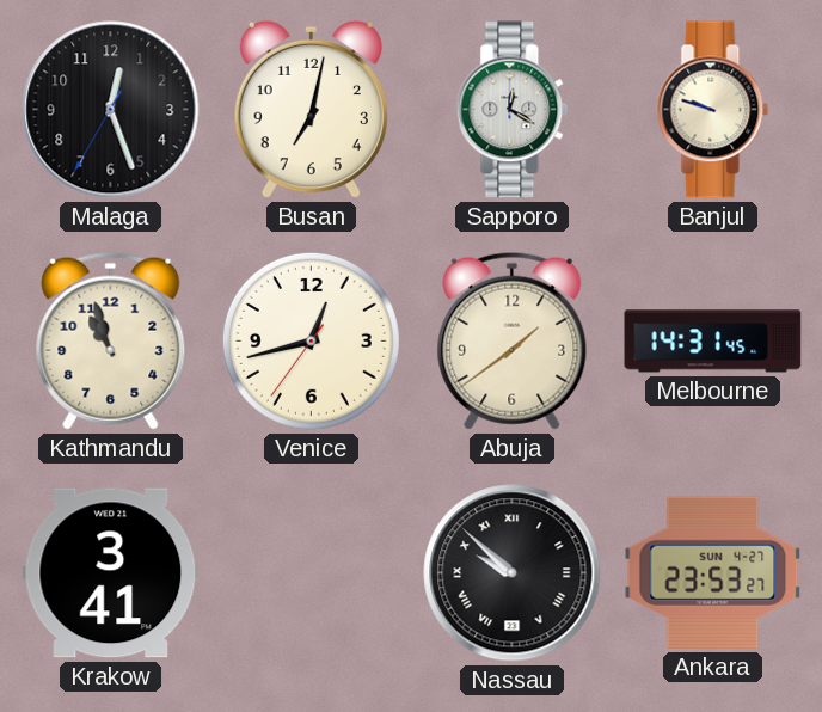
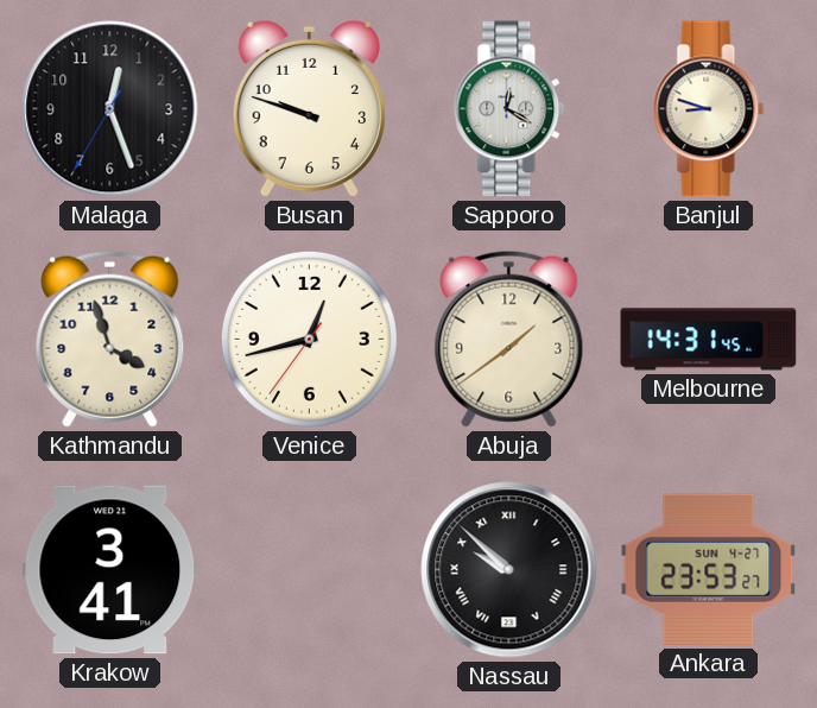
Busan: 7:02 -> 9:48
Banjul: 9:48 -> 8:48
Kathmandu: 10:57 -> 3:57
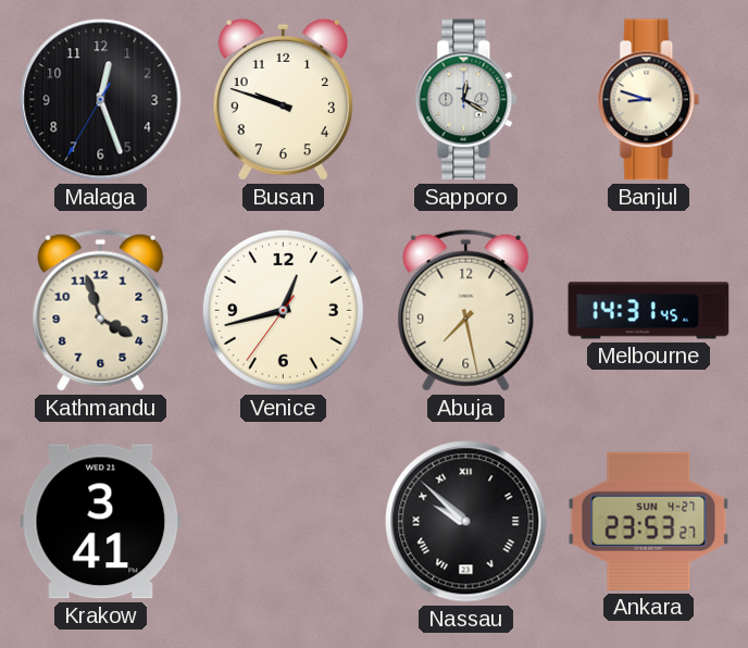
Abuja: 1:39 -> 7:28
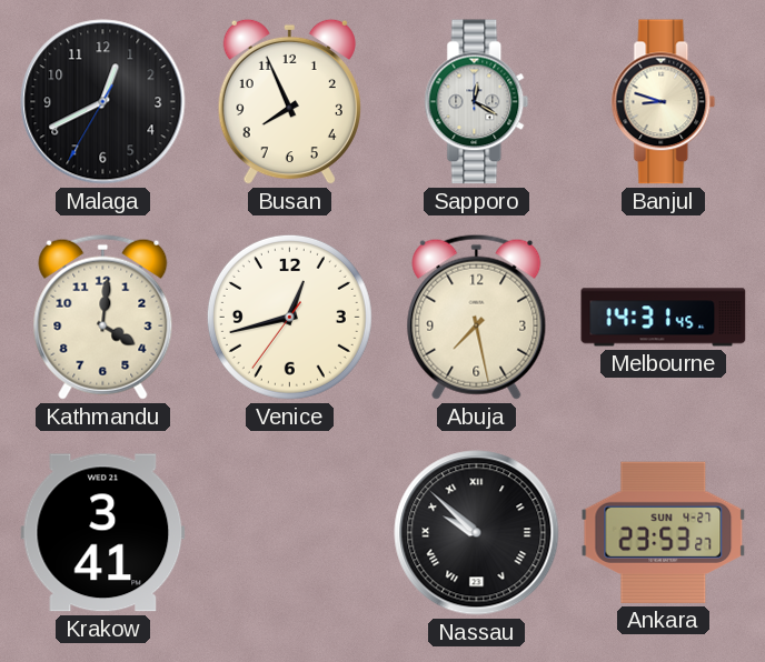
Malaga: 12:26 -> 12:40
Busan: 9:48 -> 7:56
Kathmandu: 3:57 -> 4:01
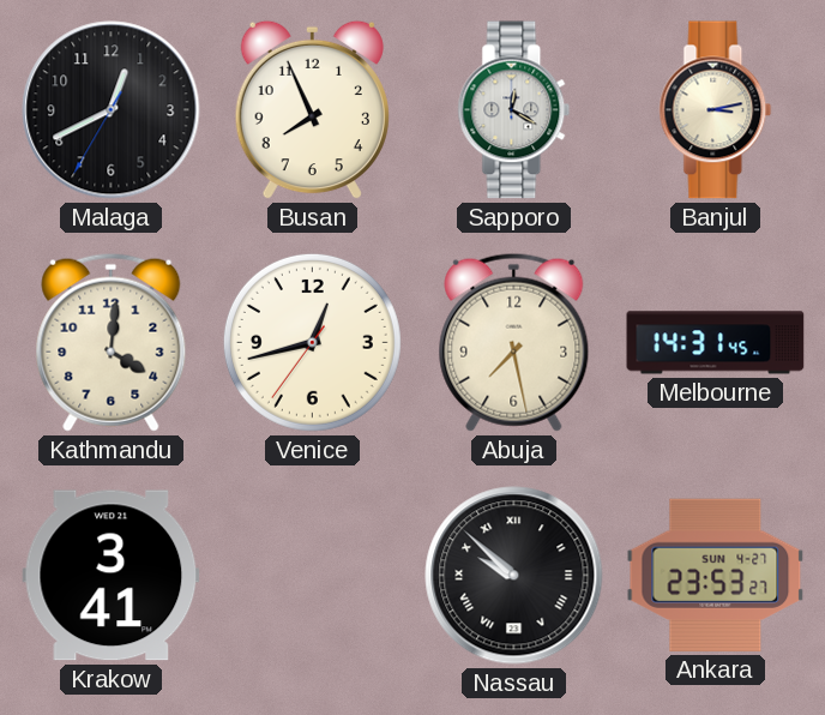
Banjul: 8:48 -> 3:13
